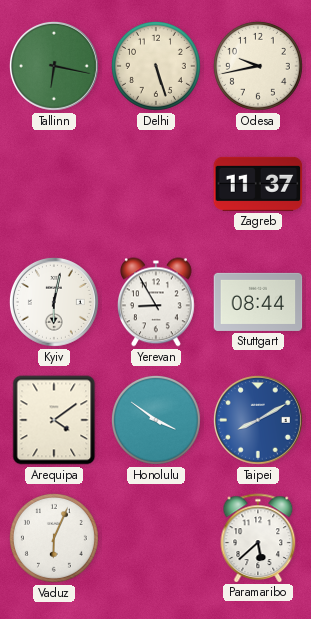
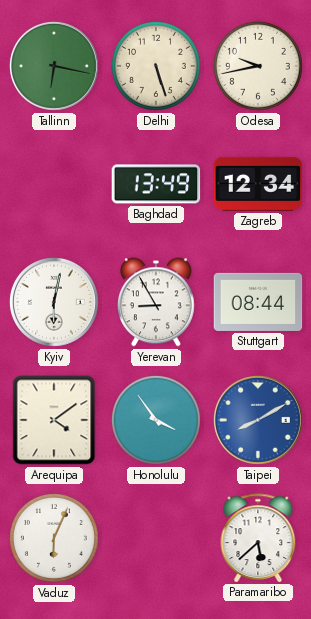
Baghdad: none -> 13:49
Zagreb: 11:37 -> 12:34
Honolulu: 3:51 -> 3:54
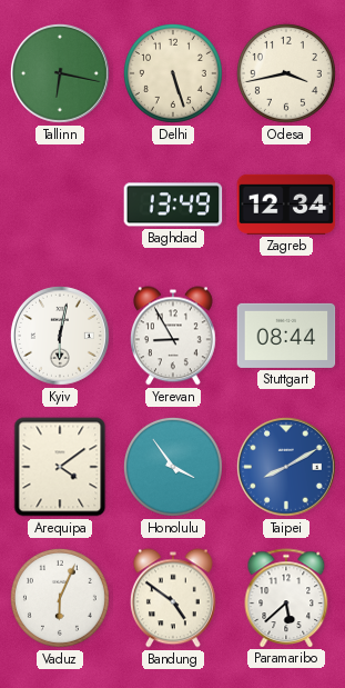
Odesa: 9:43 -> 3:43
Bandung: none -> 4:51
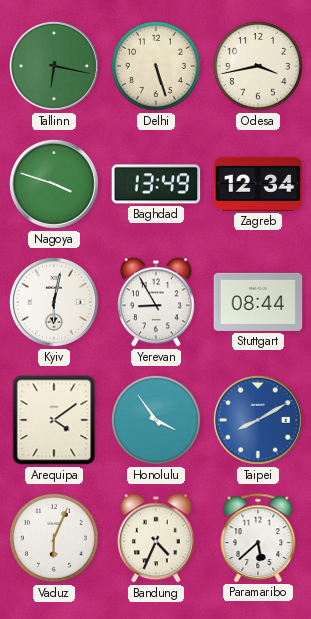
Nagoya: none -> 3:48
Bandung: 4:51 -> 4:34
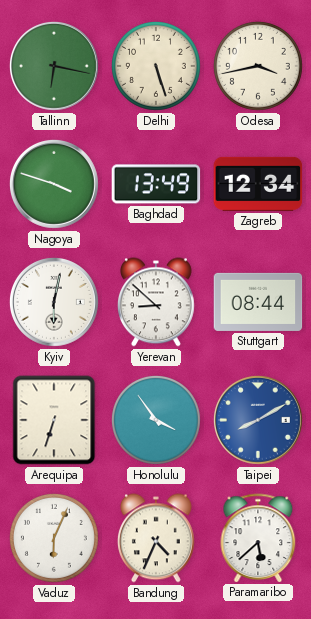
Yerevan: 8:55 -> 8:52
Arequipa: 4:09 -> 6:33
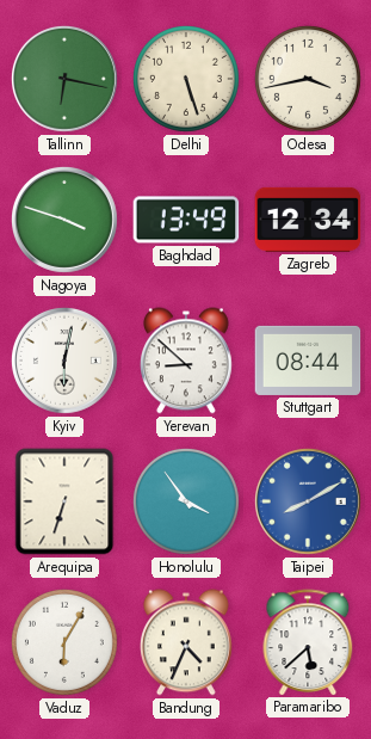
Vaduz: 6:04 -> 6:05
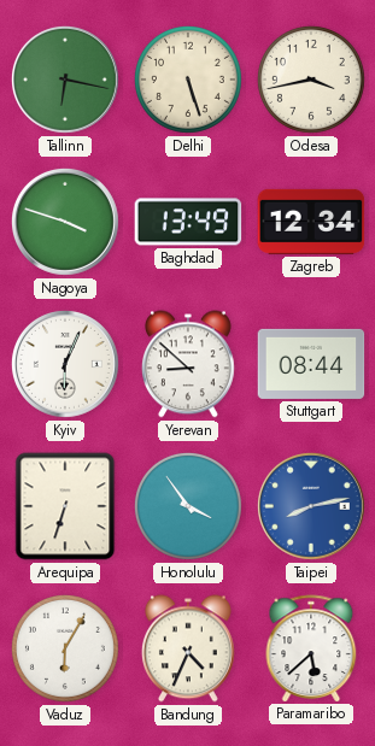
Kyiv: 6:02 -> 6:04
Taipei: 8:10 -> 8:13
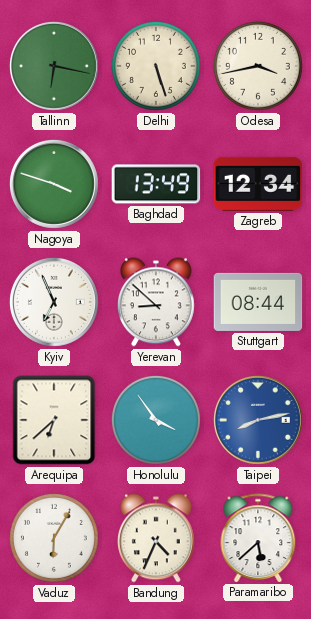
Kyiv: 6:04 -> 6:56
Arequipa: 6:33 -> 6:38
